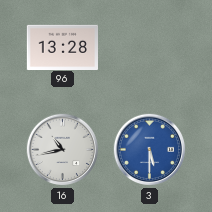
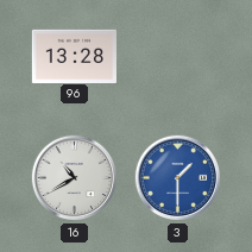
16: 10:43 -> 10:40
3: 5:30 -> 1:30
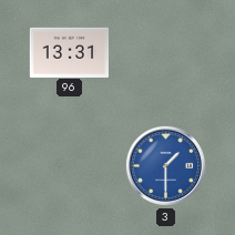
96: 13:28 -> 13:31
16: 10:40 -> none
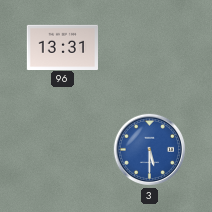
3: 1:30 -> 5:30
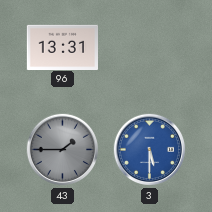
43: none -> 1:45
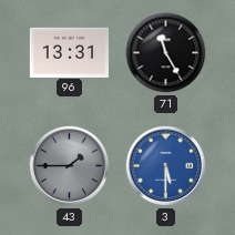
71: none -> 11:25
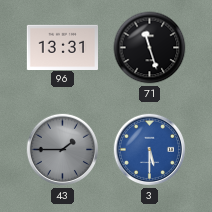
71: 11:25 -> 11:27
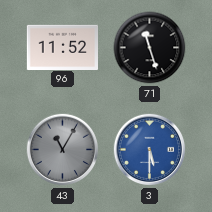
96: 13:31 -> 11:52
43: 1:45 -> 11:05
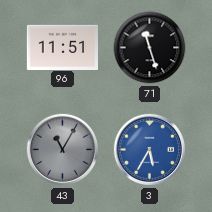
96: 11:52 -> 11:51
3: 5:30 -> 5:35
